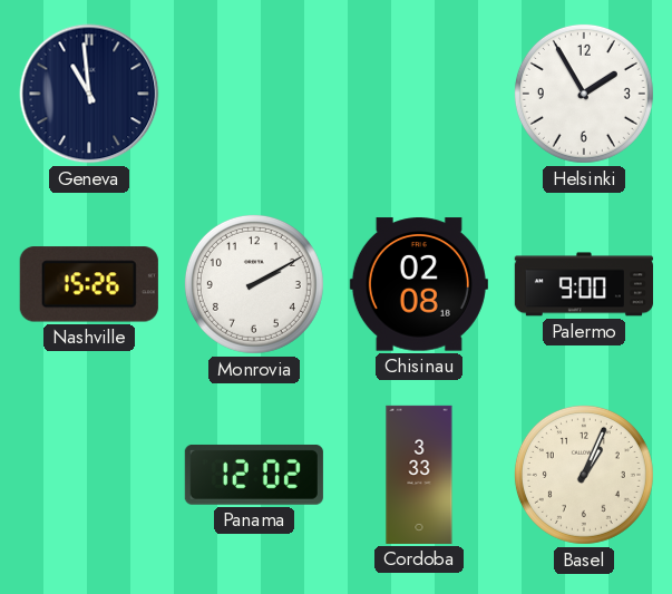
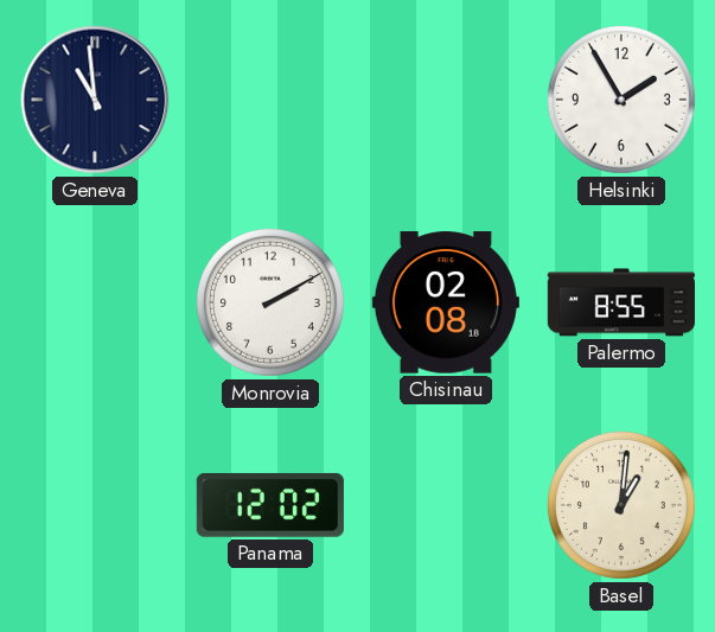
Nashville: 15:26 -> none
Palermo: 9:00 -> 8:55
Cordoba: 3:33 -> none
Basel: 1:04 -> 1:01
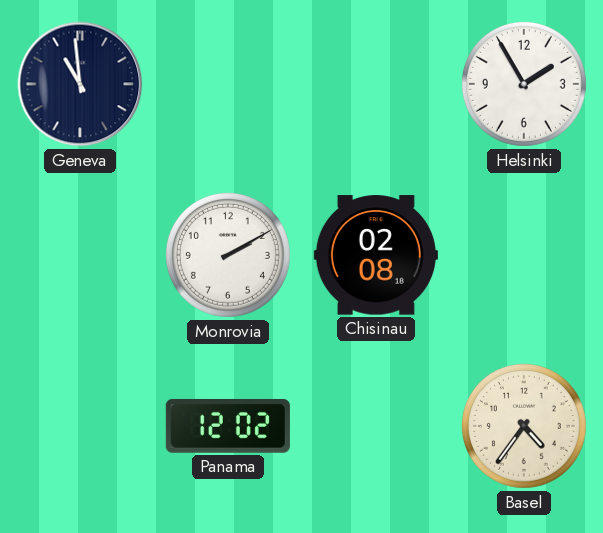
Palermo: 8:55 -> none
Basel: 1:01 -> 4:36
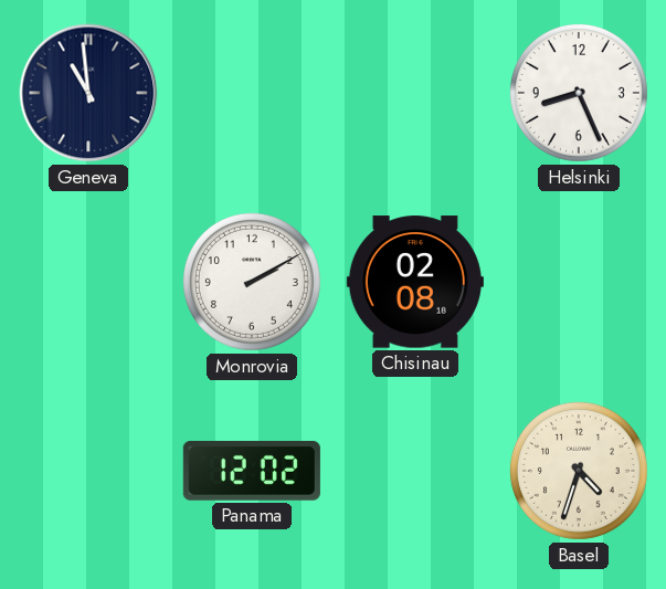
Helsinki: 1:55 -> 8:26
Basel: 4:36 -> 4:33
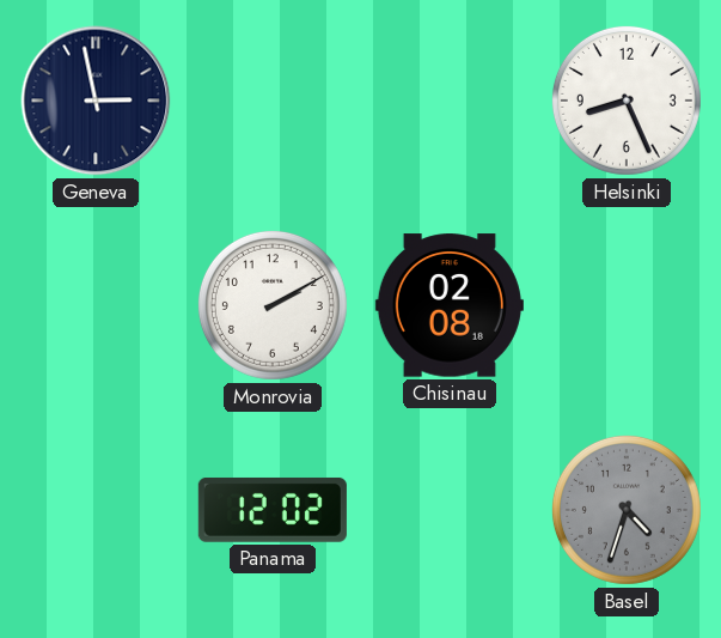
Geneva: 10:59 -> 2:58
Basel dial: cream -> grey
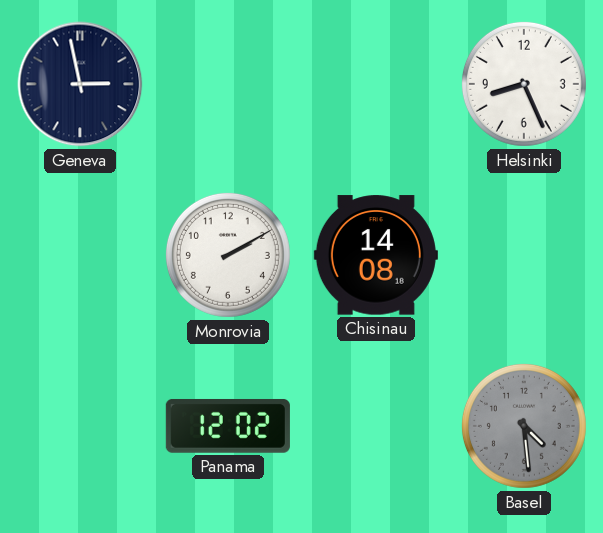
Chisinau: 02:08 -> 14:08
Basel: 4:33 -> 4:29
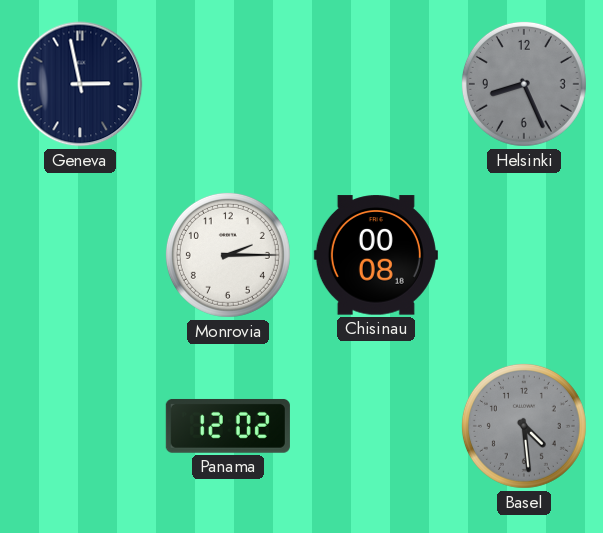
Helsinki dial: white -> grey
Monrovia: 2:10 -> 2:15
Chisinau: 14:08 -> 00:08
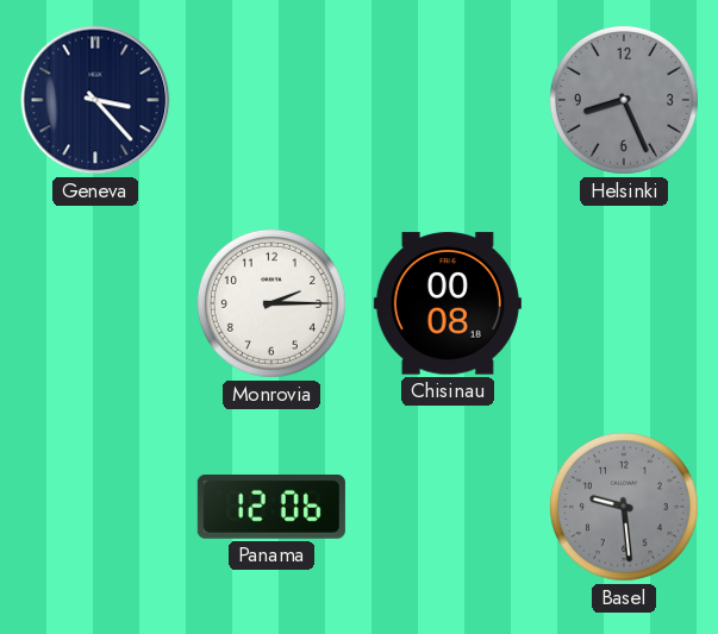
Geneva: 2:58 -> 3:23
Panama: 12:02 -> 12:06
Basel: 4:29 -> 9:29
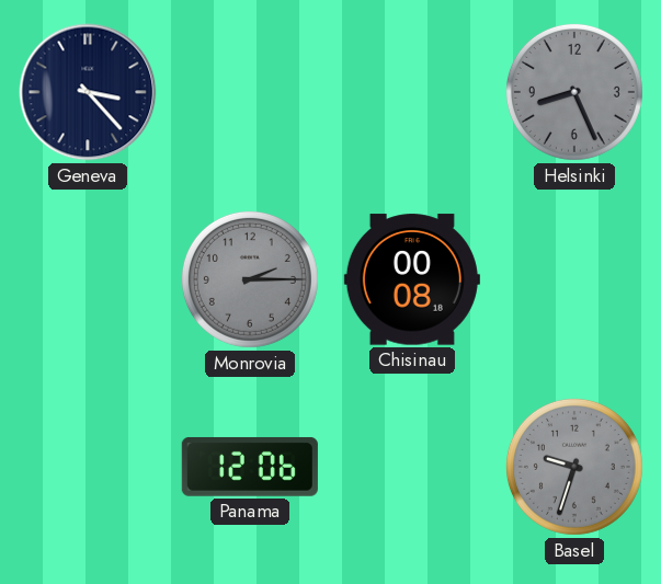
Monrovia dial: white -> grey
Basel: 9:29 -> 9:33
